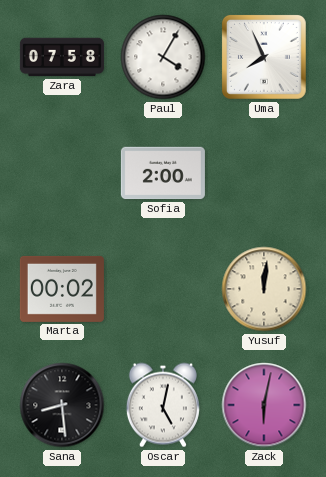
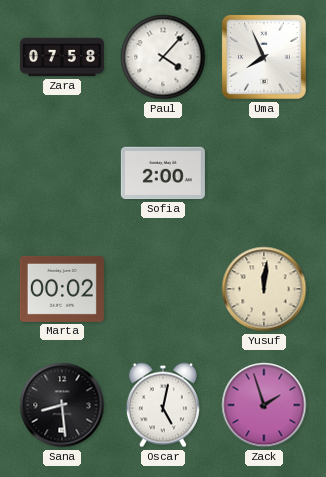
Paul: 4:05 -> 4:07
Zack: 6:02 -> 1:57
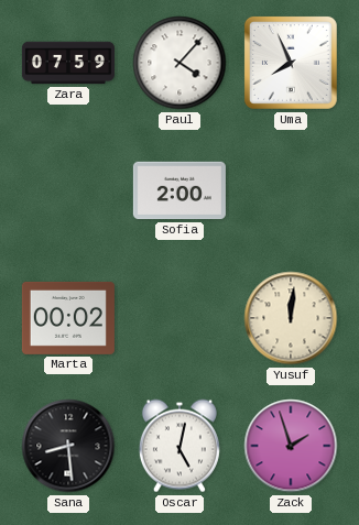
Zara: 07:58 -> 07:59
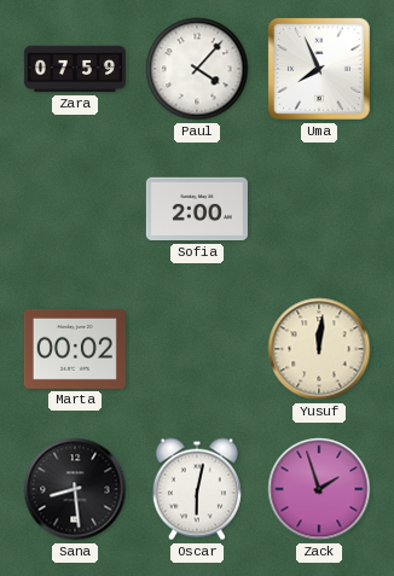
Oscar: 5:02 -> 6:02
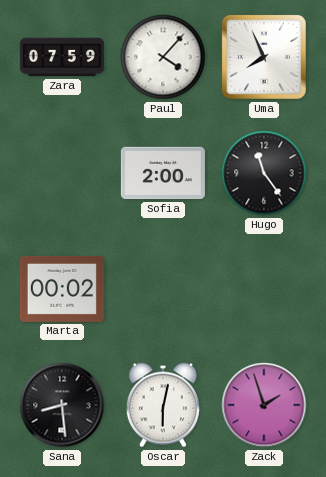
Hugo: none -> 11:24
Yusuf: 12:01 -> none
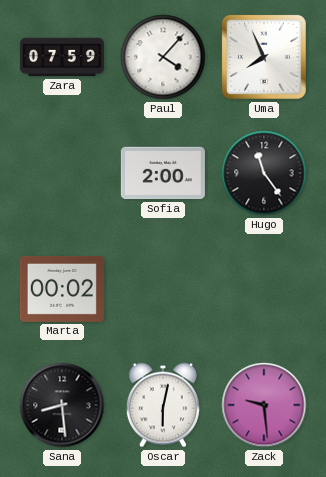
Zack: 1:57 -> 9:29
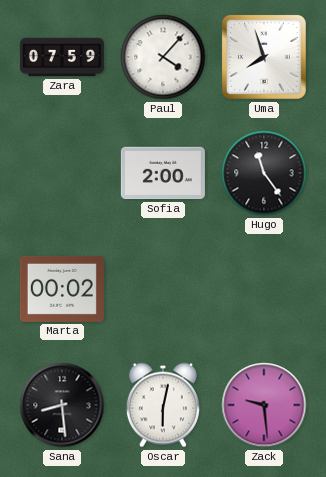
Uma: 7:56 -> 7:57
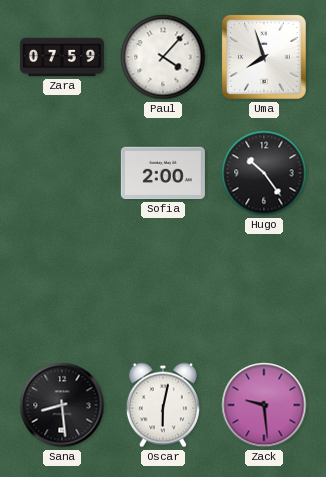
Hugo: 11:24 -> 10:24
Marta: 00:02 -> none
